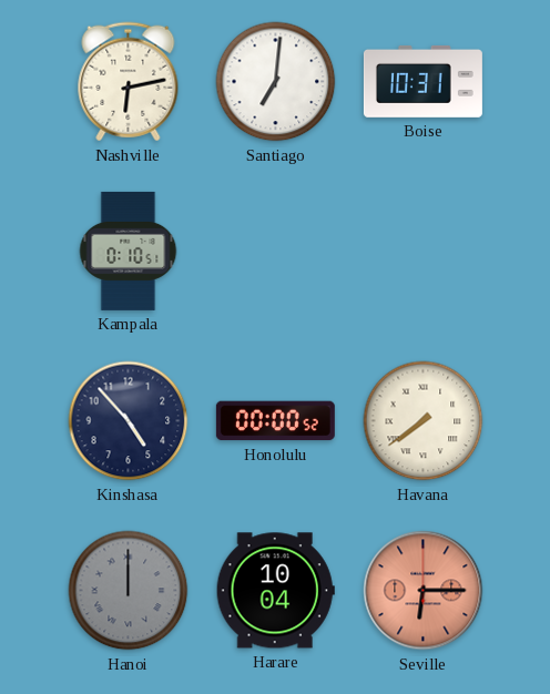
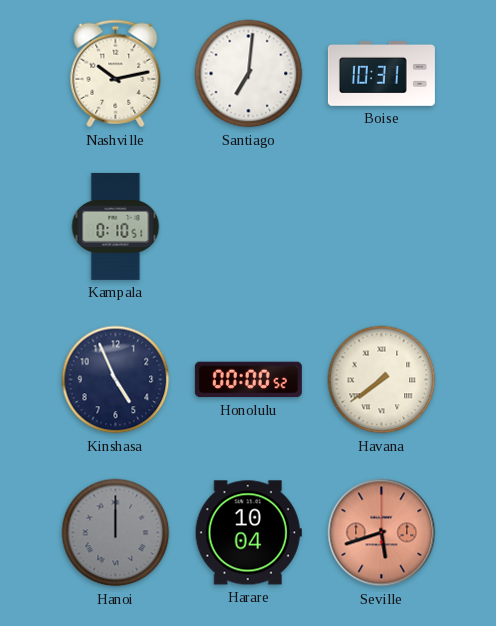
Nashville: 6:13 -> 10:13
Kinshasa: 4:53 -> 4:56
Seville: 6:15 -> 5:42
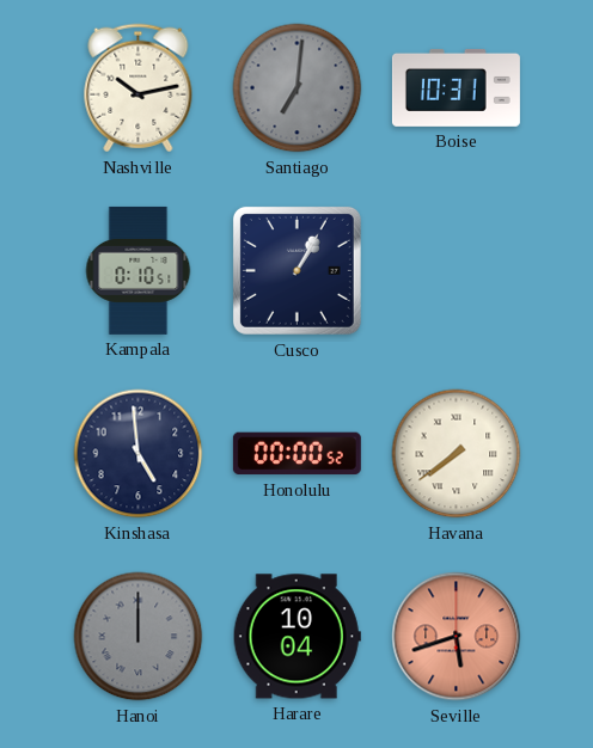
Santiago dial: white -> grey
Cusco: none -> 1:05
Kinshasa: 4:56 -> 4:59
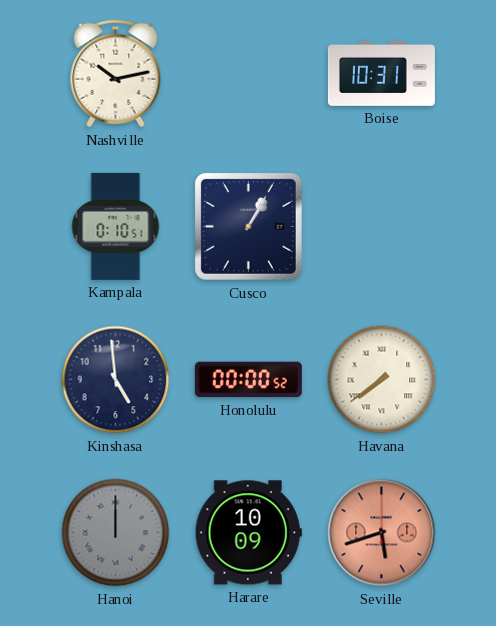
Santiago: 7:01 -> none
Harare: 10:04 -> 10:09
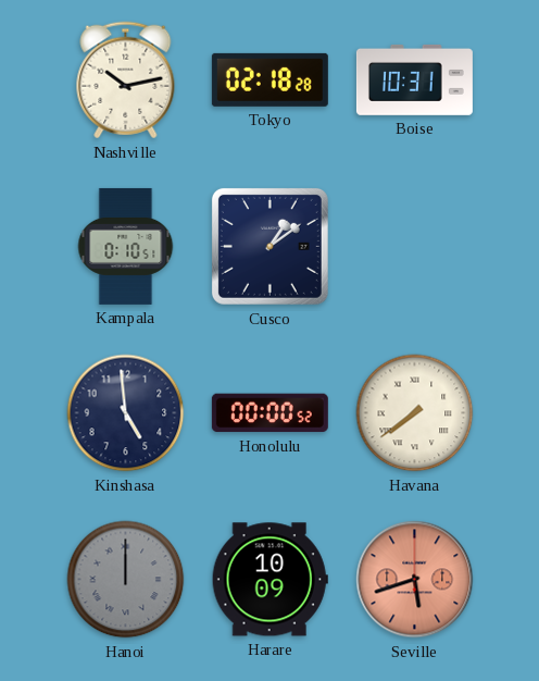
Tokyo: none -> 02:18
Cusco: 1:05 -> 1:09
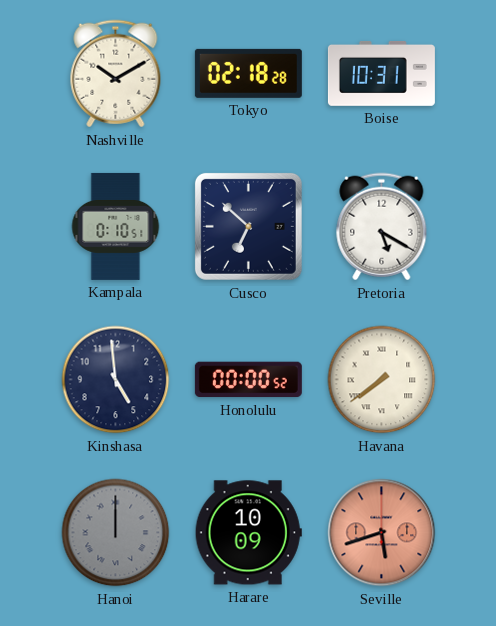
Nashville: 10:13 -> 10:10
Cusco: 1:09 -> 6:52
Pretoria: none -> 5:20
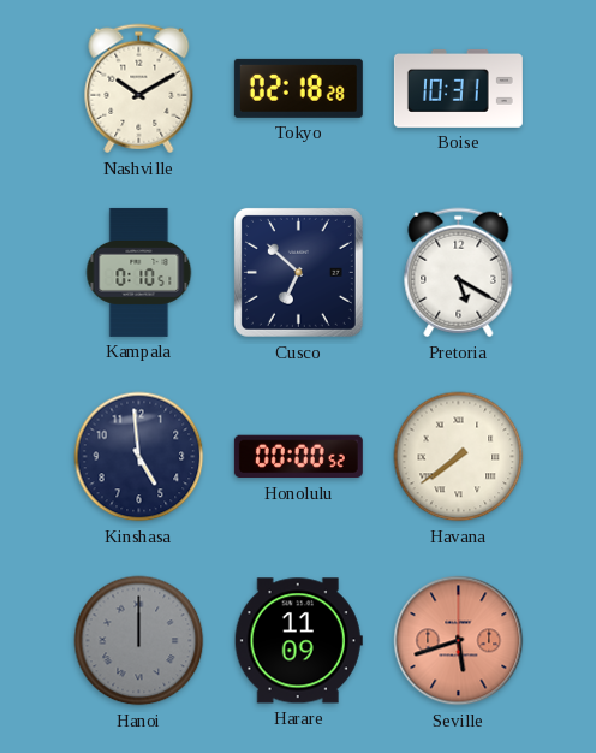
Harare: 10:09 -> 11:09
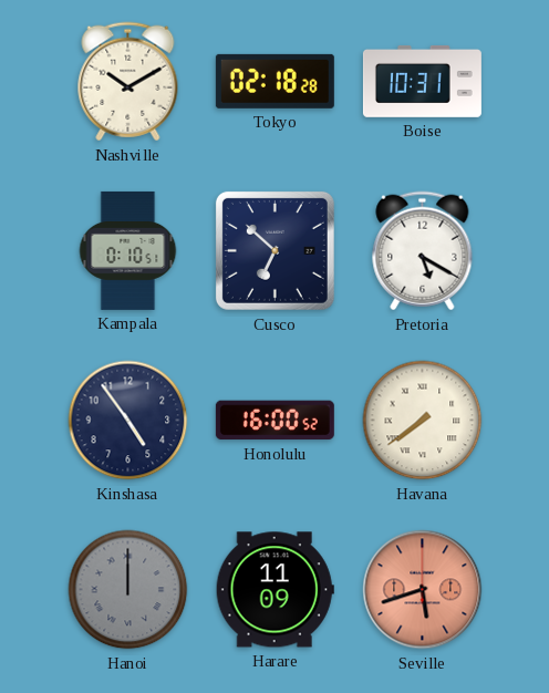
Kinshasa: 4:59 -> 4:54
Honolulu: 00:00 -> 16:00
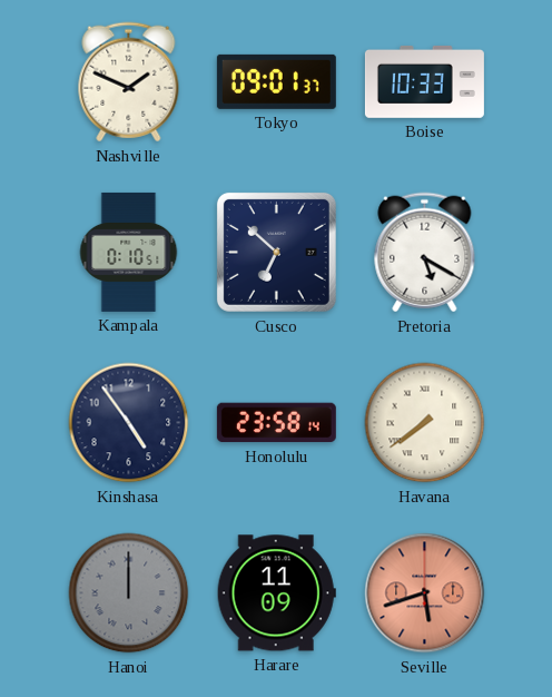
Nashville: 10:10 -> 1:49
Tokyo: 02:18 -> 09:01
Boise: 10:31 -> 10:33
Honolulu: 16:00 -> 23:58
